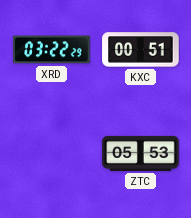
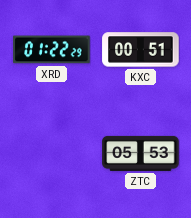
XRD: 03:22 -> 01:22
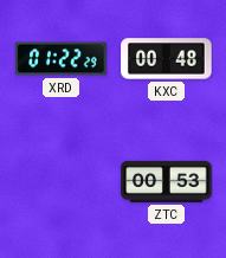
KXC: 00:51 -> 00:48
ZTC: 05:53 -> 00:53
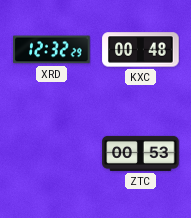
XRD: 01:22 -> 12:32
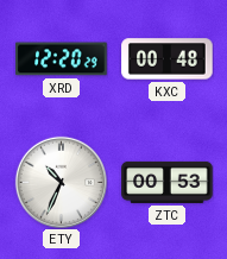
XRD: 12:32 -> 12:20
ETY: none -> 10:34
